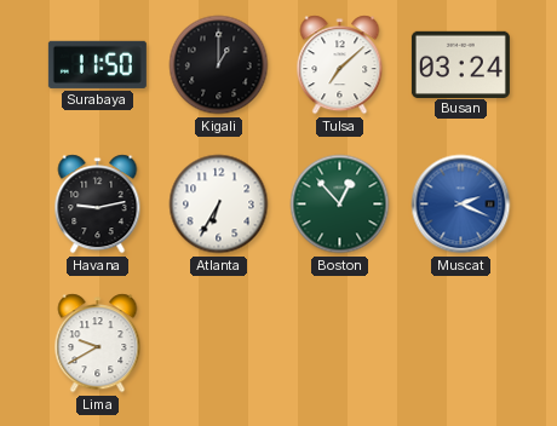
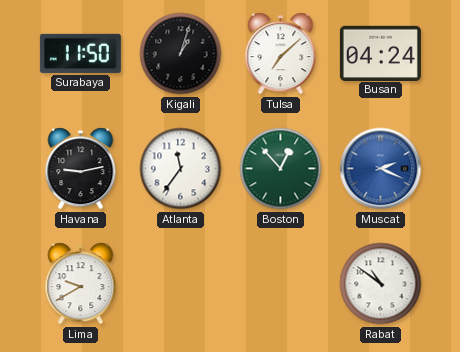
Kigali: 1:00 -> 1:03
Busan: 03:24 -> 04:24
Atlanta: 6:35 -> 11:36
Rabat: none -> 10:51
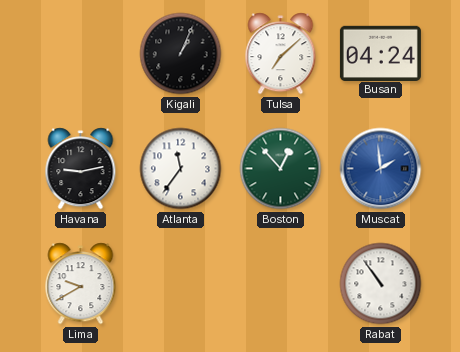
Surabaya: 11:50 -> none
Kigali: 1:03 -> 1:04
Muscat: 2:19 -> 1:59
Rabat: 10:51 -> 10:54
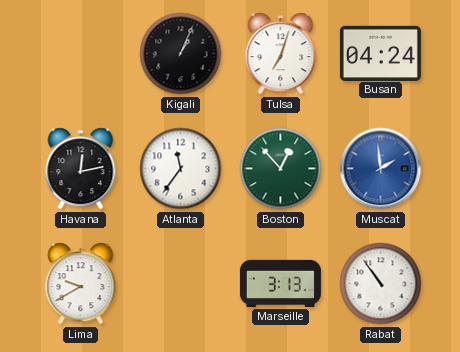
Tulsa: 7:08 -> 7:03
Havana: 9:13 -> 12:13
Marseille: none -> 3:13
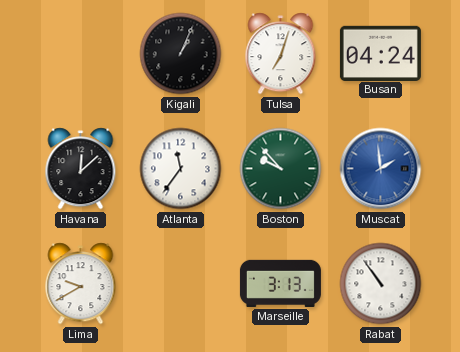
Havana: 12:13 -> 12:08
Boston: 12:53 -> 9:53
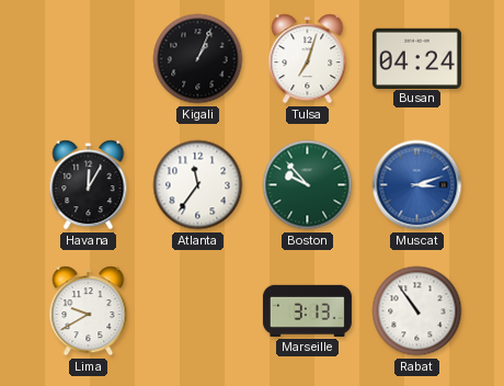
Havana: 12:08 -> 12:05
Muscat: 1:59 -> 3:12
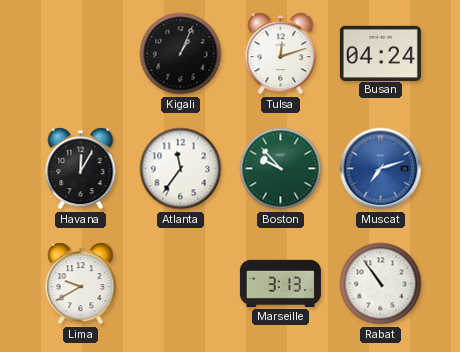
Tulsa: 7:03 -> 12:12
Muscat: 3:12 -> 7:12
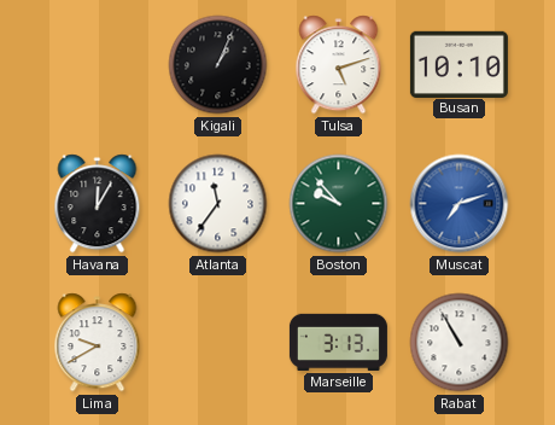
Tulsa: 12:12 -> 5:12
Busan: 04:24 -> 10:10
Rabat: 10:54 -> 10:55
